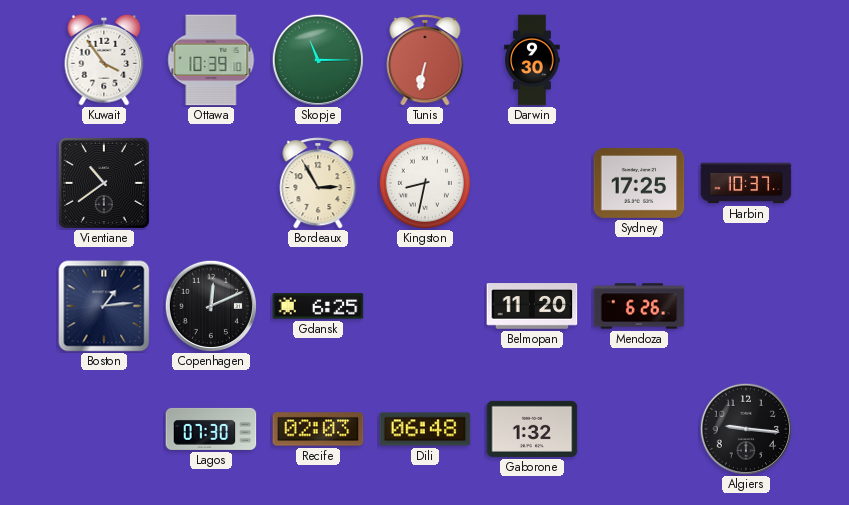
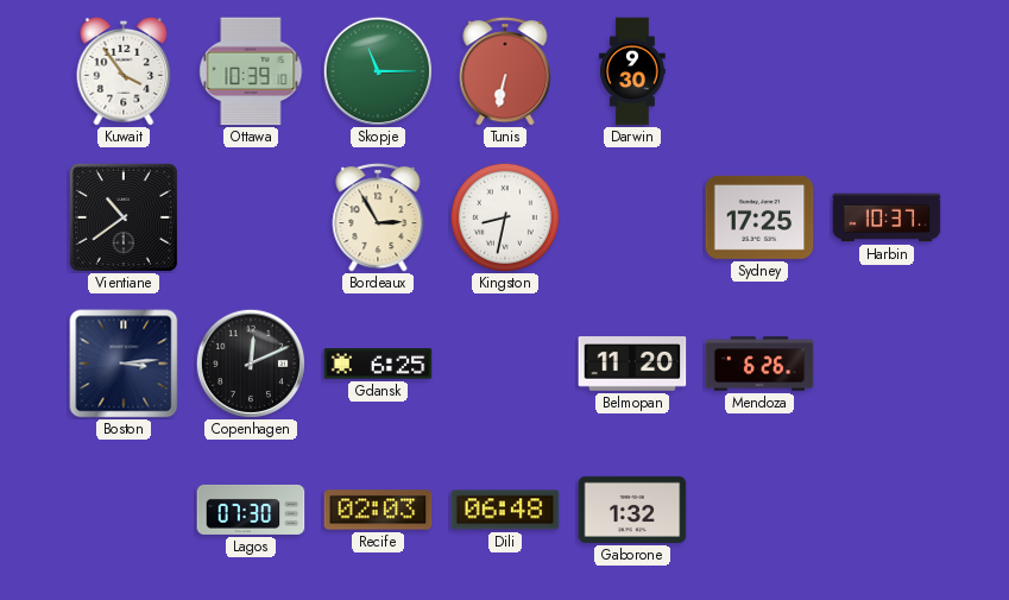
Boston: 1:14 -> 3:14
Algiers: 9:16 -> none
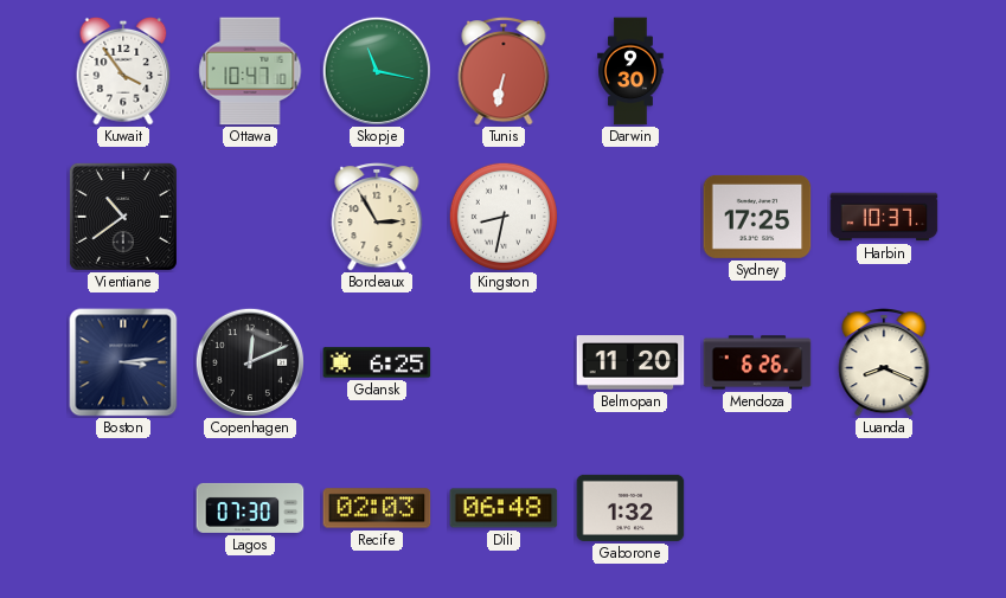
Ottawa: 10:39 -> 10:47
Skopje: 11:15 -> 11:17
Luanda: none -> 8:19
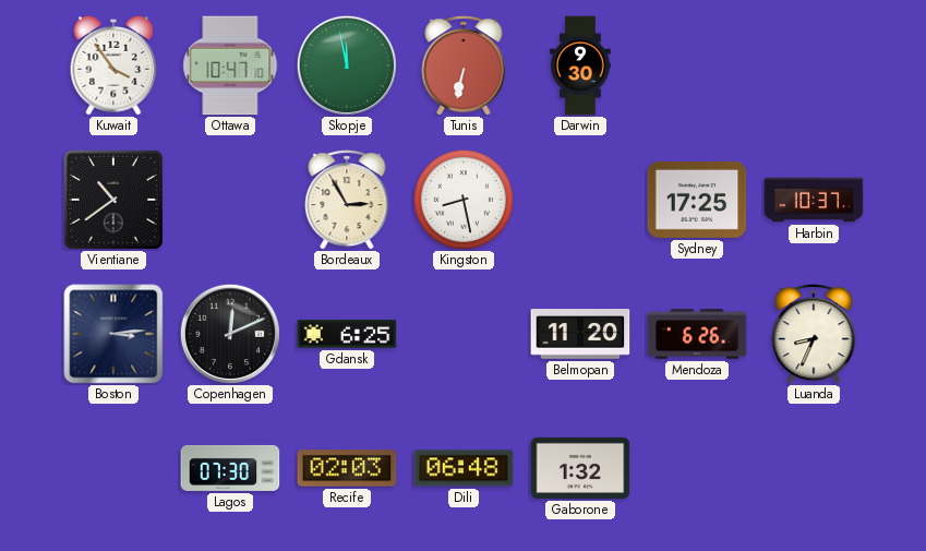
Skopje: 11:17 -> 11:58
Kingston: 8:32 -> 8:28
Luanda: 8:19 -> 8:34
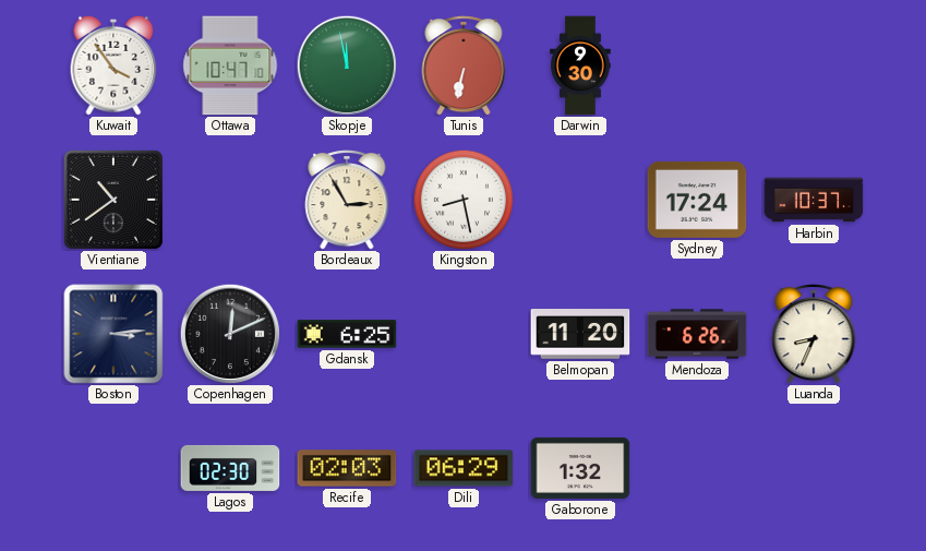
Sydney: 17:25 -> 17:24
Lagos: 07:30 -> 02:30
Dili: 06:48 -> 06:29
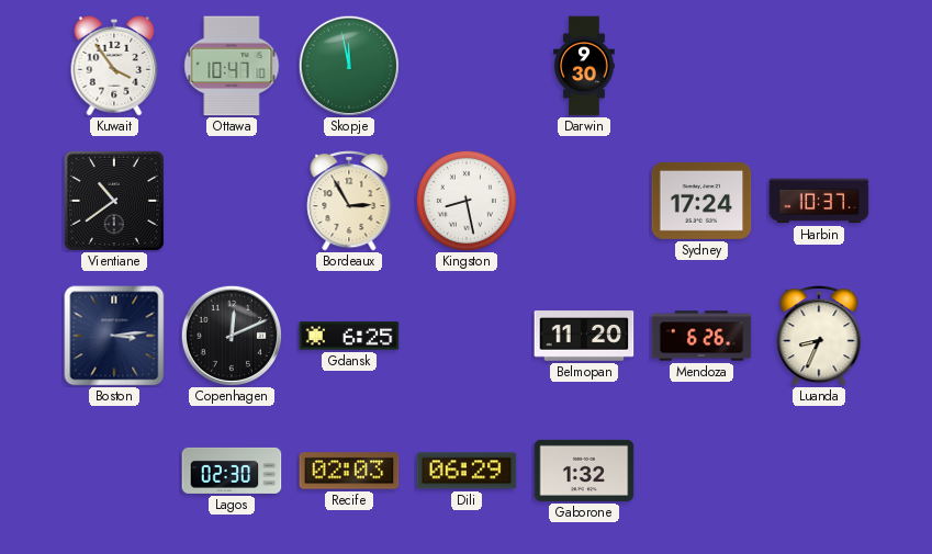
Tunis: 6:32 -> none
